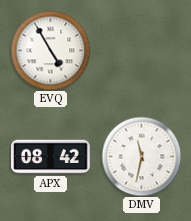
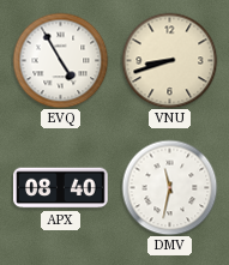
VNU: none -> 8:42
APX: 08:42 -> 08:40
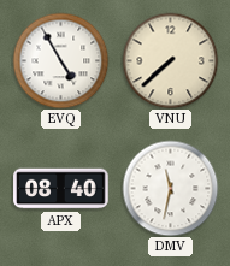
VNU: 8:42 -> 7:38
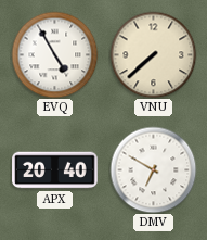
APX: 08:40 -> 20:40
DMV: 11:32 -> 6:50
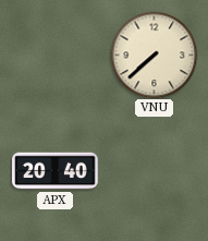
EVQ: 4:55 -> none
DMV: 6:50 -> none
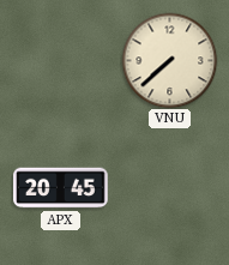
APX: 20:40 -> 20:45
